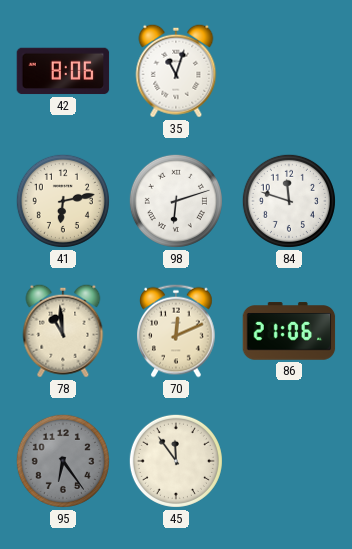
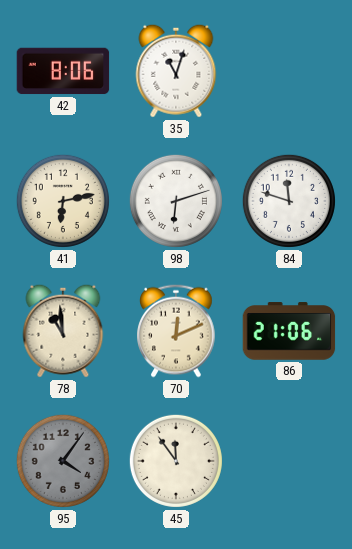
95: 6:24 -> 4:06
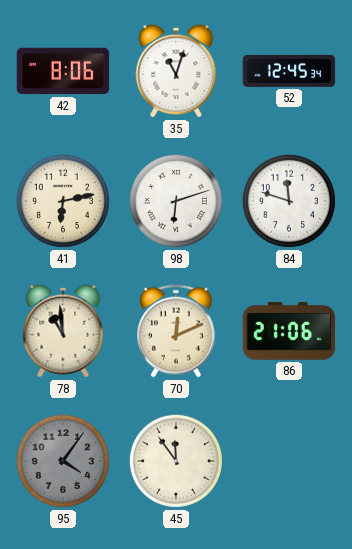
52: none -> 12:45
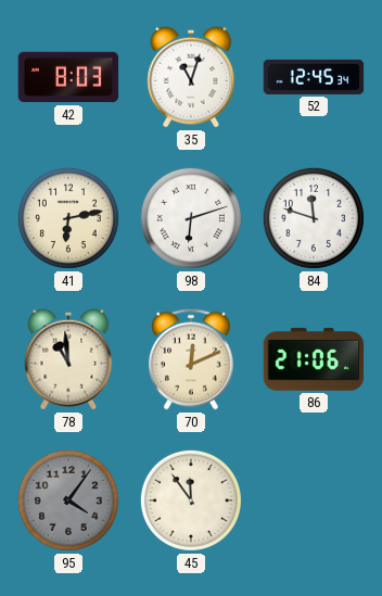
42: 8:06 -> 8:03
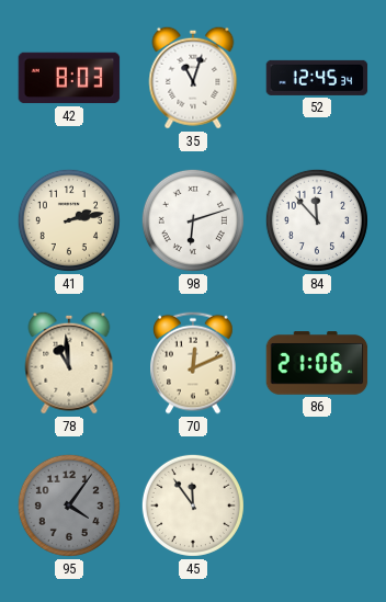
41: 6:13 -> 2:13
84: 11:48 -> 11:53
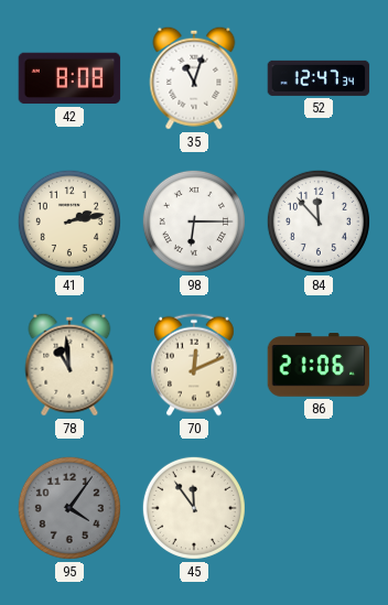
42: 8:03 -> 8:08
52: 12:45 -> 12:47
98: 6:12 -> 6:15
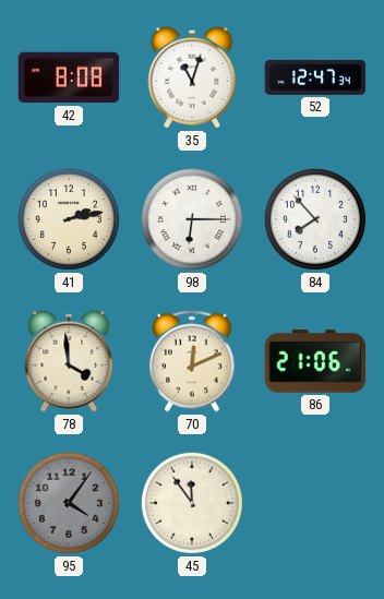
84: 11:53 -> 7:53
78: 10:59 -> 3:59
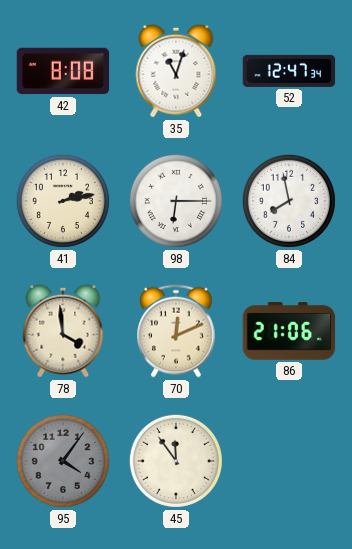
84: 7:53 -> 7:58
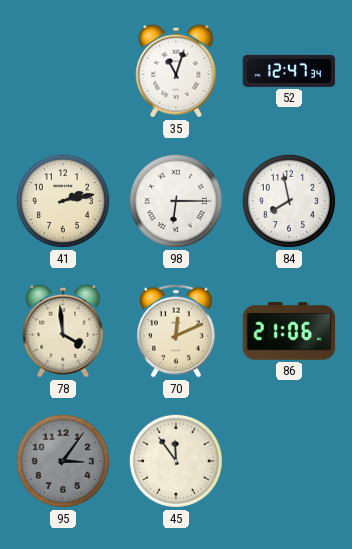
42: 8:08 -> none
95: 4:06 -> 3:06
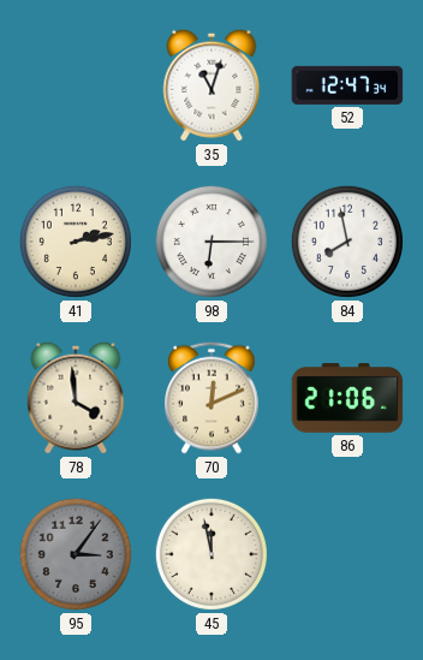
45: 11:54 -> 11:58
